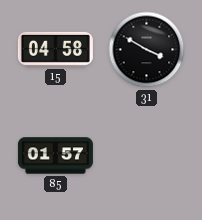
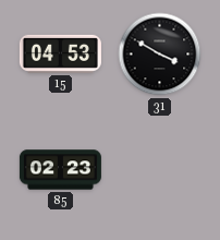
15: 04:58 -> 04:53
85: 01:57 -> 02:23
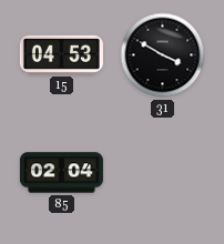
85: 02:23 -> 02:04
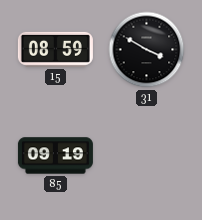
15: 04:53 -> 08:59
85: 02:04 -> 09:19
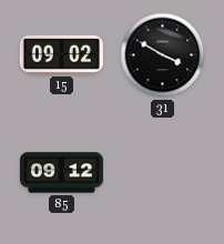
15: 08:59 -> 09:02
85: 09:19 -> 09:12
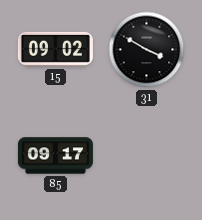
85: 09:12 -> 09:17
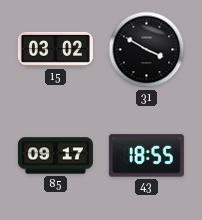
15: 09:02 -> 03:02
43: none -> 18:55
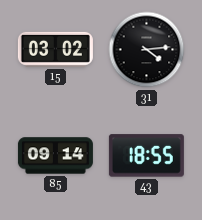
31: 3:50 -> 4:14
85: 09:17 -> 09:14
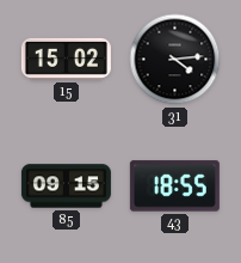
15: 03:02 -> 15:02
85: 09:14 -> 09:15
